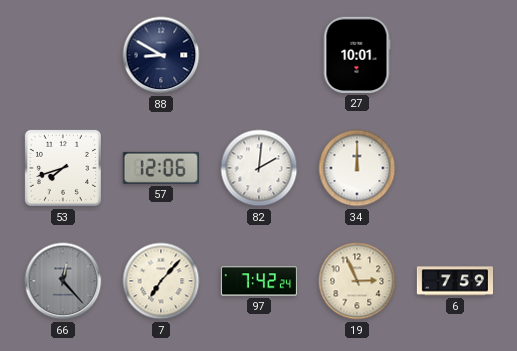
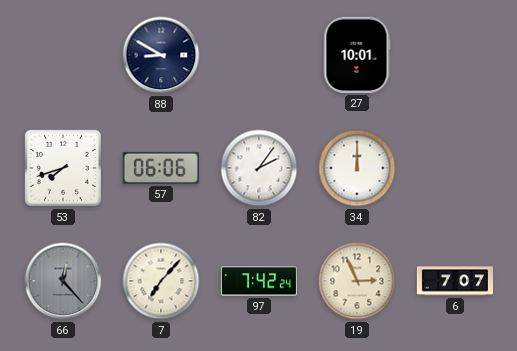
57: 12:06 -> 06:06
82: 2:01 -> 2:06
6: 7:59 -> 7:07
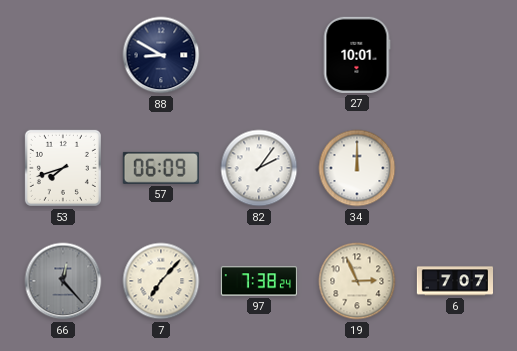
57: 06:06 -> 06:09
97: 7:42 -> 7:38
